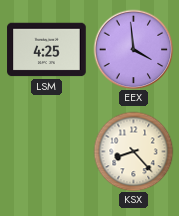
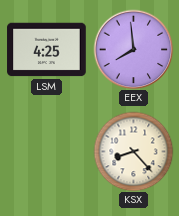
EEX: 3:59 -> 7:59
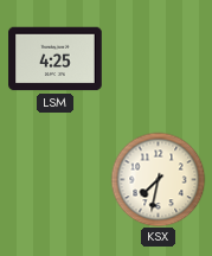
EEX: 7:59 -> none
KSX: 8:23 -> 7:32
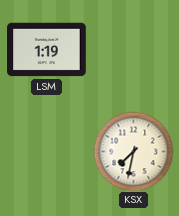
LSM: 4:25 -> 1:19
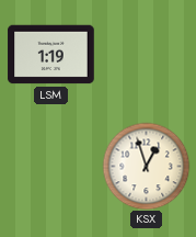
KSX: 7:32 -> 12:57
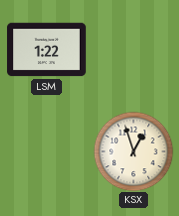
LSM: 1:19 -> 1:22
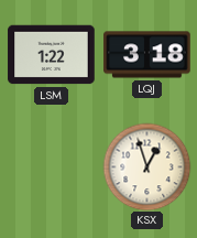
LQJ: none -> 3:18
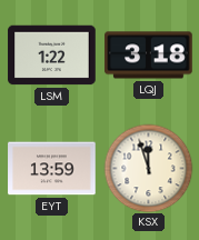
EYT: none -> 13:59
KSX: 12:57 -> 11:57
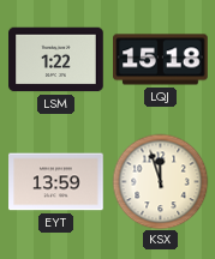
LQJ: 3:18 -> 15:18
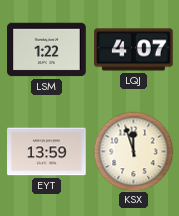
LQJ: 15:18 -> 4:07
